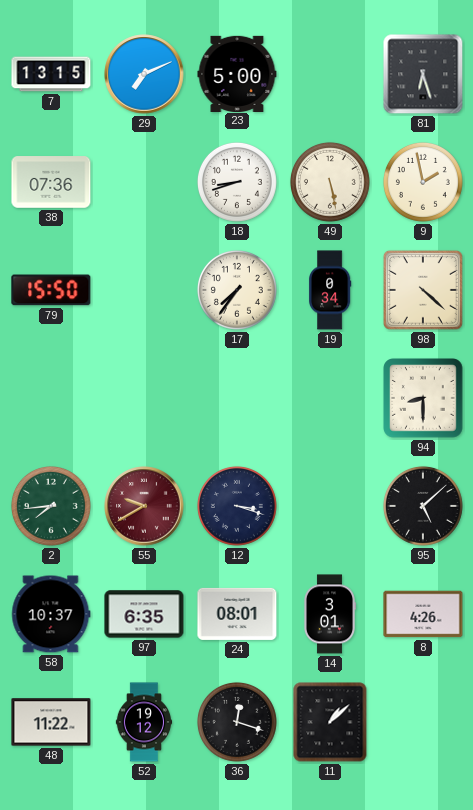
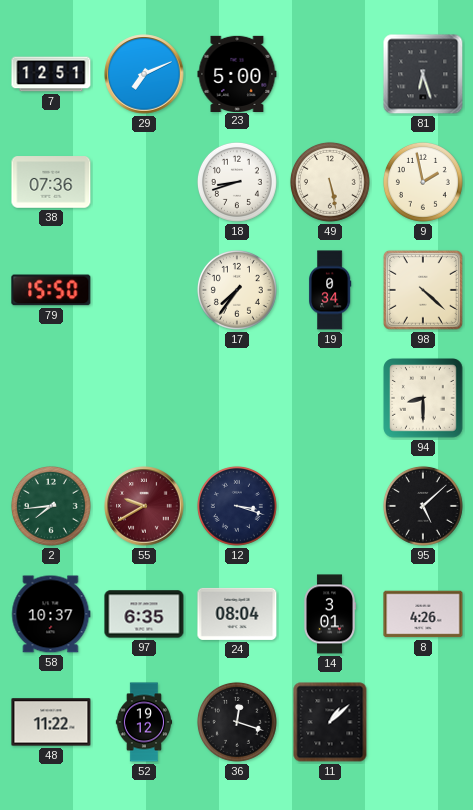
7: 13:15 -> 12:51
24: 08:01 -> 08:04
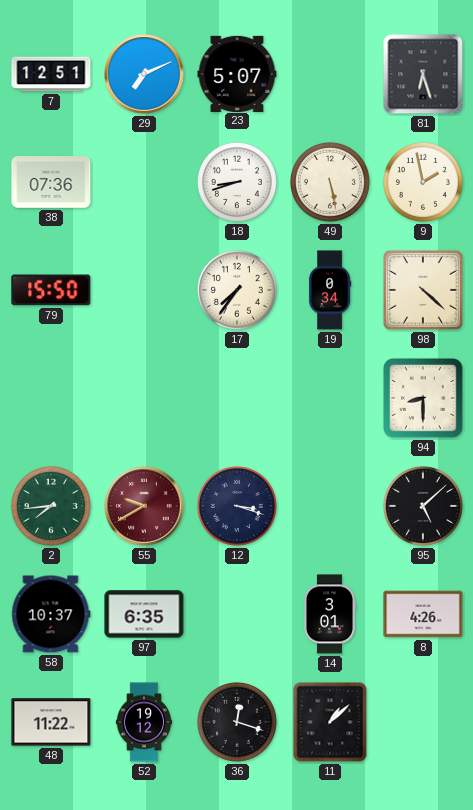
23: 5:00 -> 5:07
24: 08:04 -> none
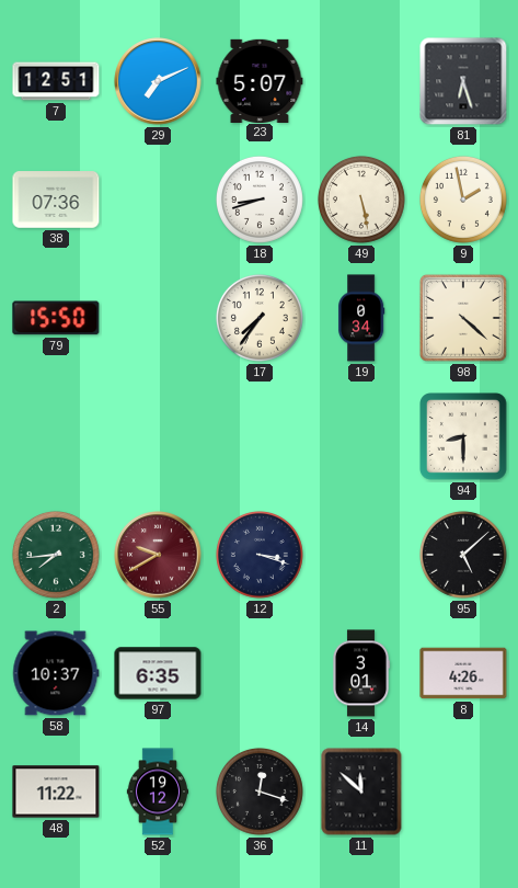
11: 1:08 -> 11:52
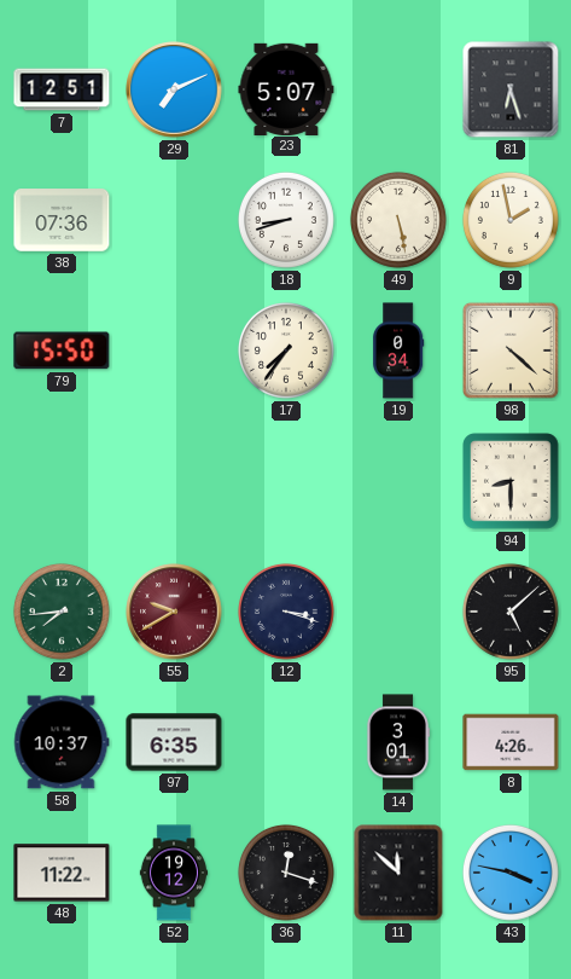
43: none -> 3:47
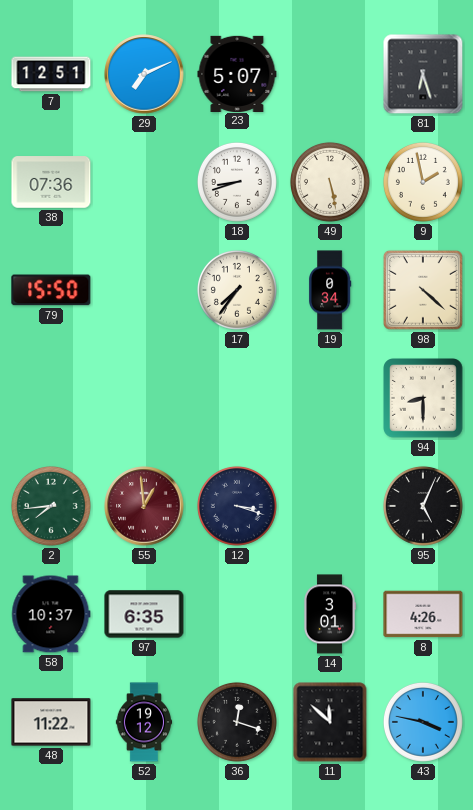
55: 9:40 -> 12:59
95: 5:08 -> 5:04
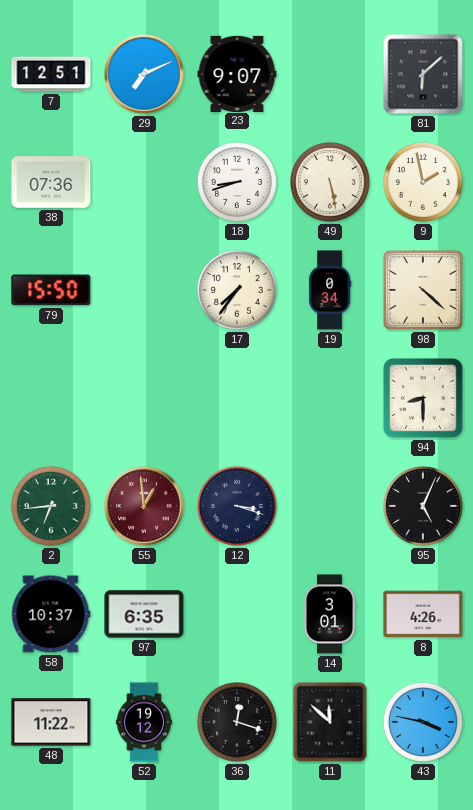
23: 5:07 -> 9:07
81: 6:27 -> 6:08
2: 7:44 -> 6:44
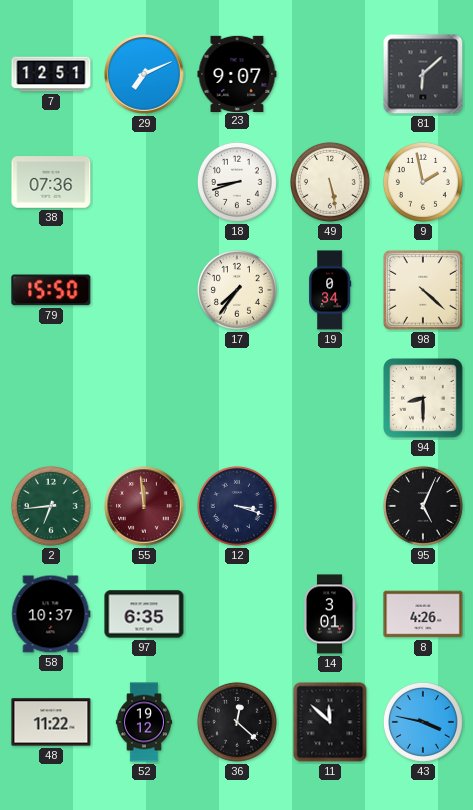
55: 12:59 -> 11:59
36: 12:18 -> 12:22
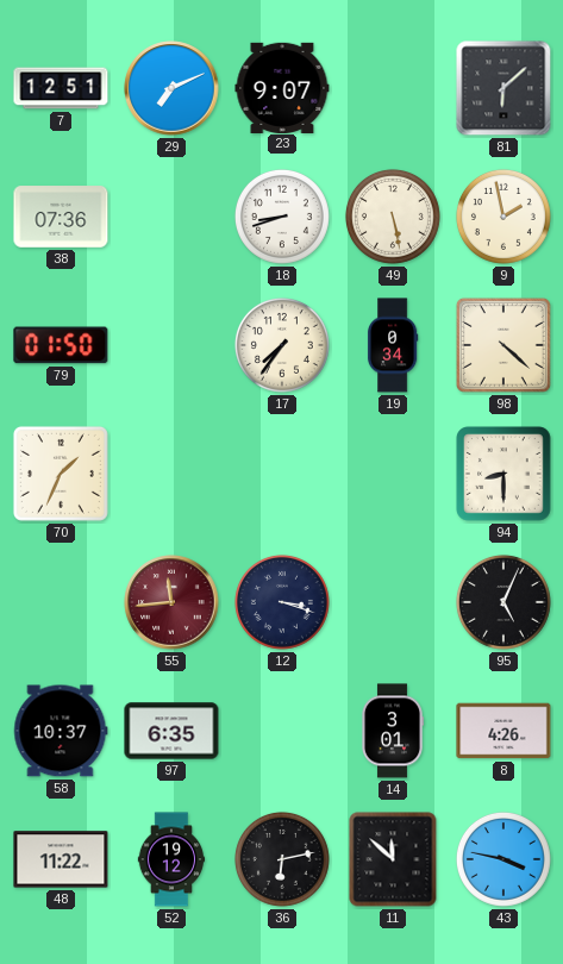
79: 15:50 -> 01:50
70: none -> 1:34
2: 6:44 -> none
55: 11:59 -> 11:44
36: 12:22 -> 6:13
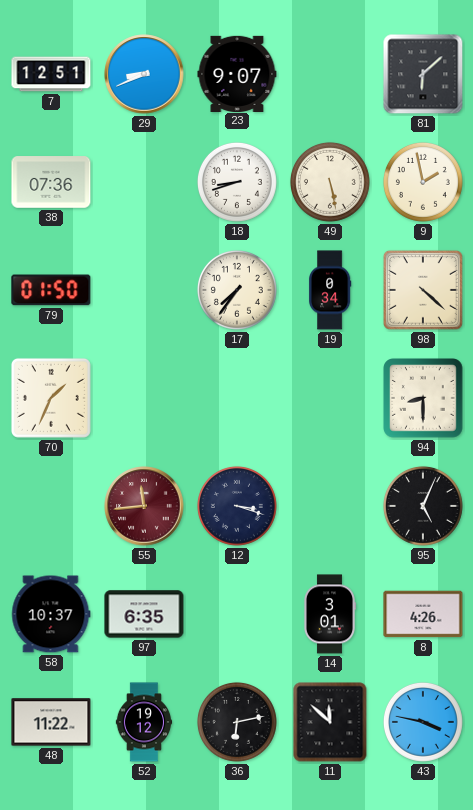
29: 7:11 -> 8:41
